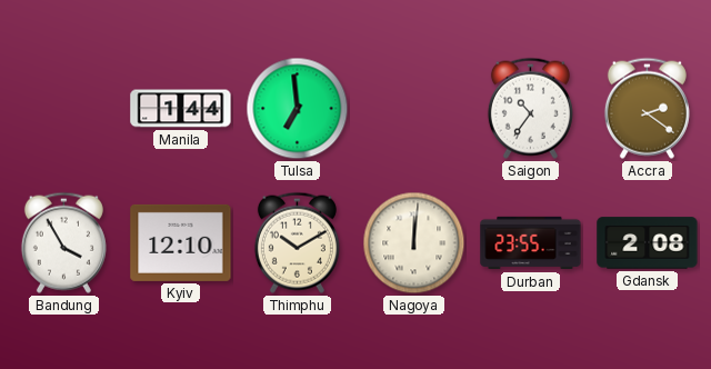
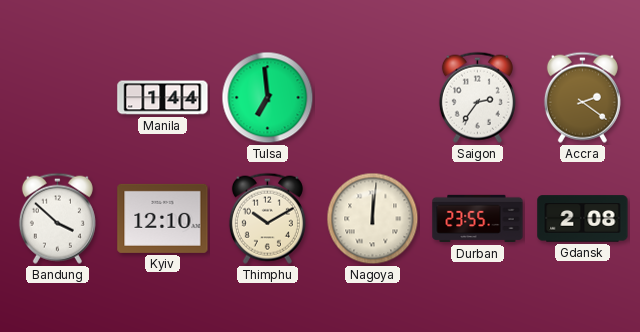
Saigon: 10:36 -> 2:36
Bandung: 3:55 -> 3:52
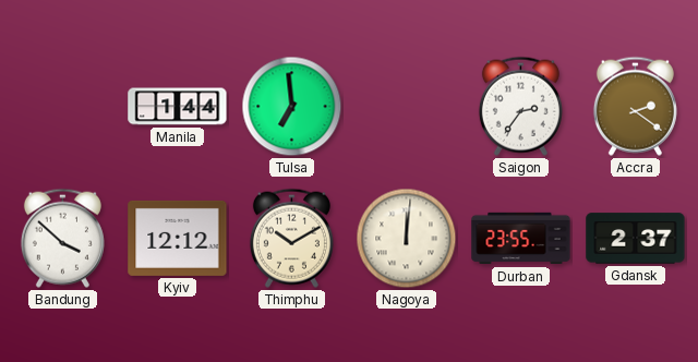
Kyiv: 12:10 -> 12:12
Gdansk: 2:08 -> 2:37
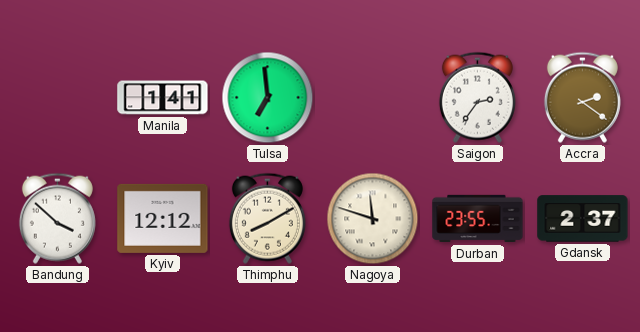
Manila: 1:44 -> 1:41
Thimphu: 10:10 -> 8:10
Nagoya: 12:01 -> 11:48
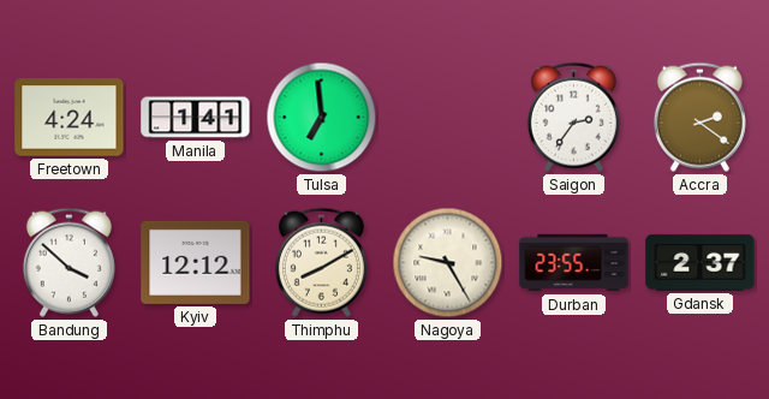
Freetown: none -> 4:24
Nagoya: 11:48 -> 9:25
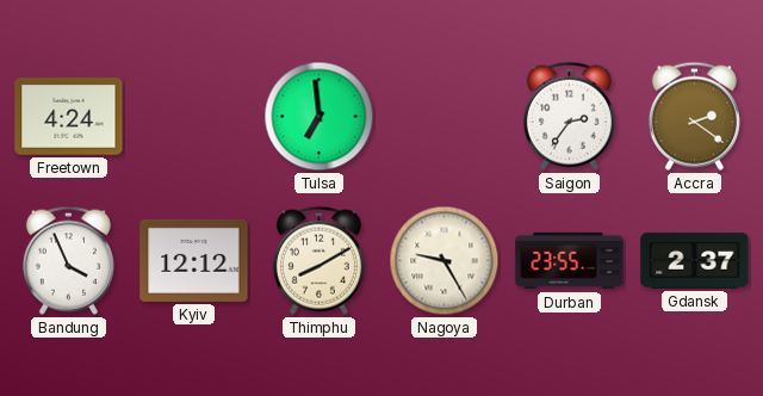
Manila: 1:41 -> none
Bandung: 3:52 -> 3:56
